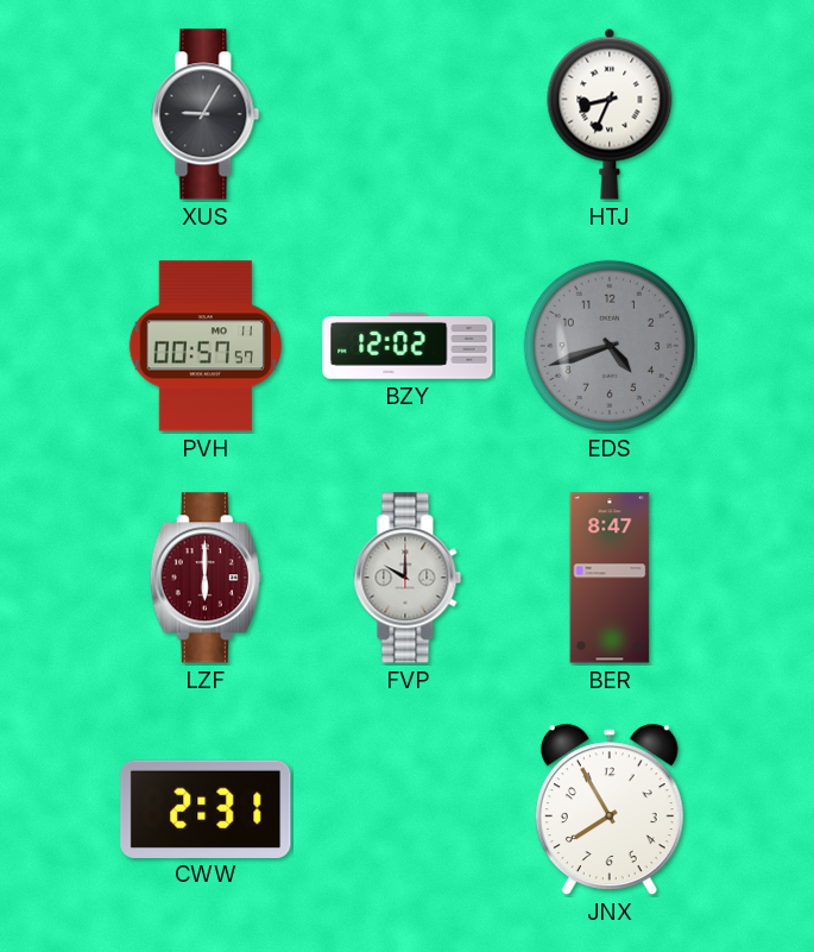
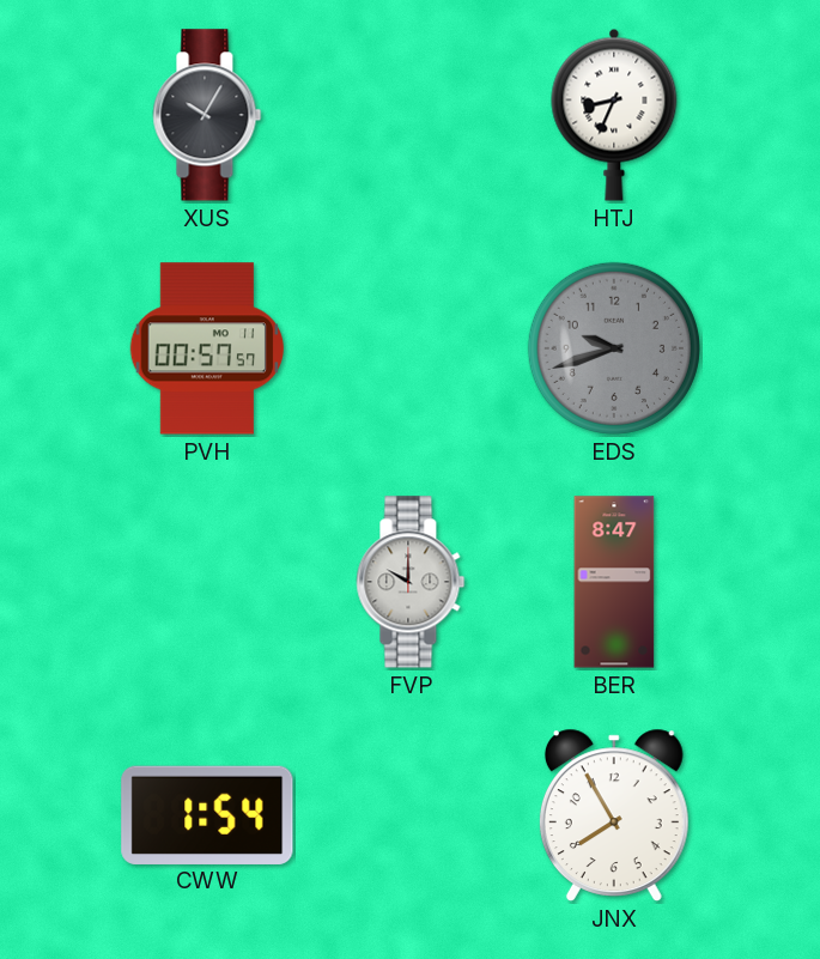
XUS: 9:05 -> 10:05
BZY: 12:02 -> none
EDS: 4:42 -> 9:42
LZF: 6:00 -> none
CWW: 2:31 -> 1:54
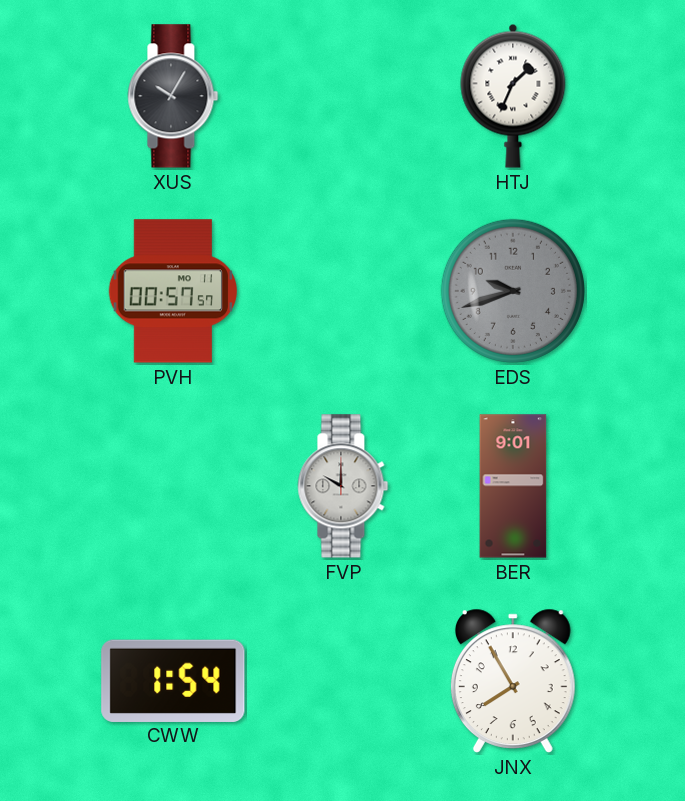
HTJ: 8:34 -> 1:34
BER: 8:47 -> 9:01
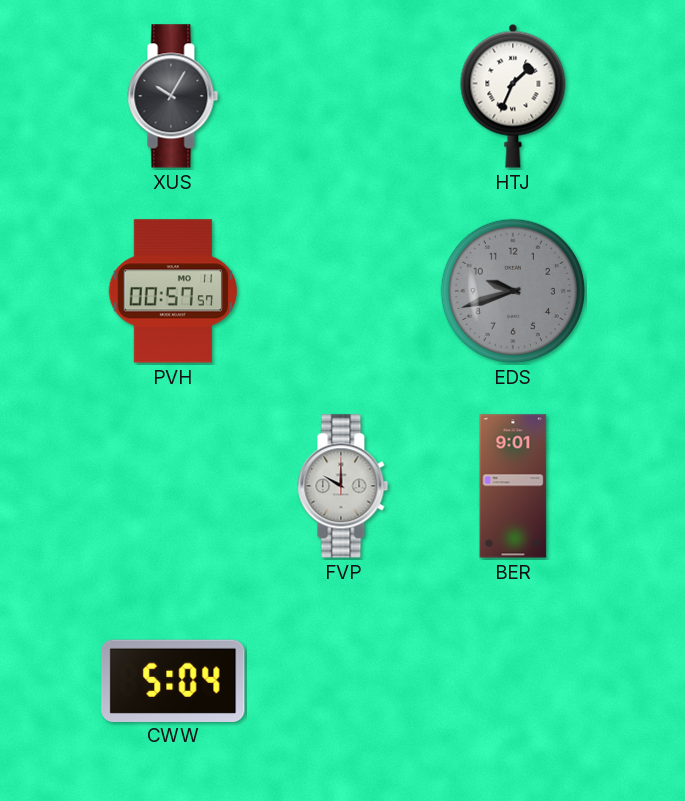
CWW: 1:54 -> 5:04
JNX: 7:55 -> none
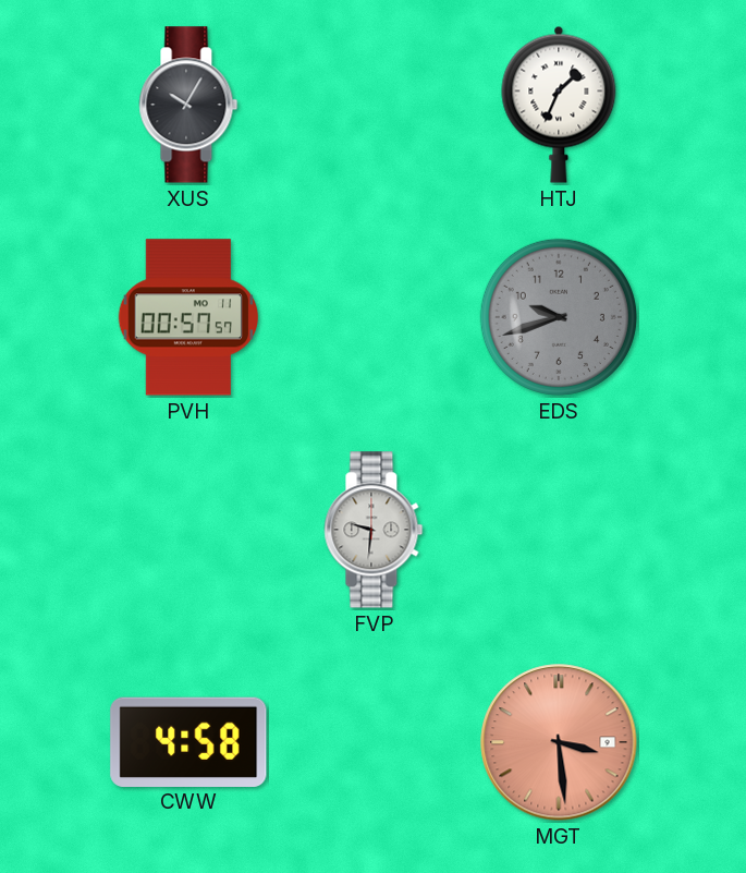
FVP: 10:00 -> 9:31
BER: 9:01 -> none
CWW: 5:04 -> 4:58
MGT: none -> 3:29
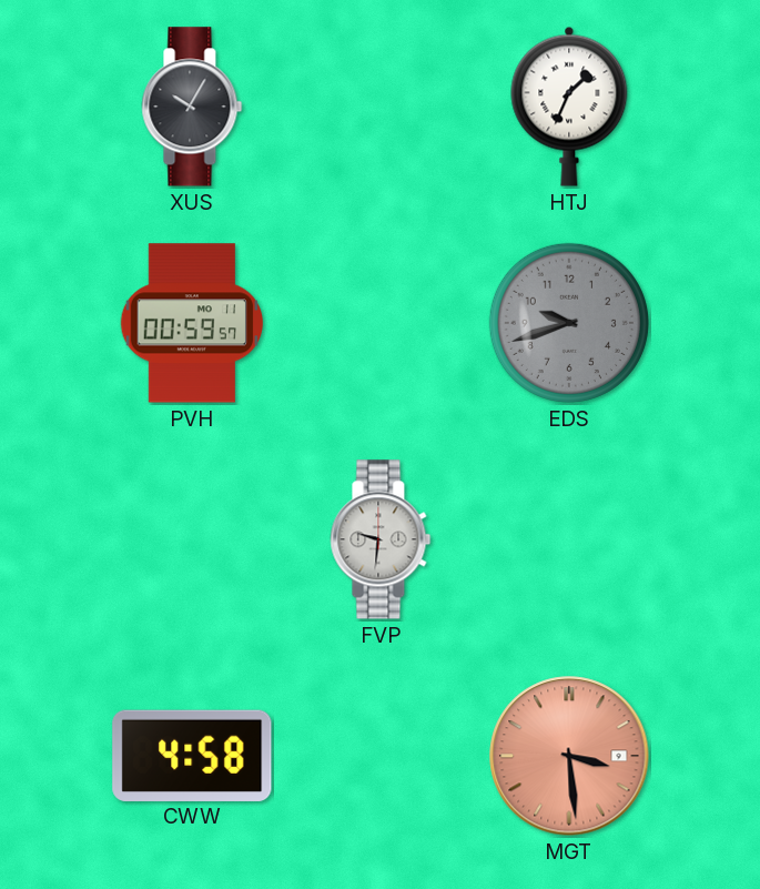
PVH: 00:57 -> 00:59
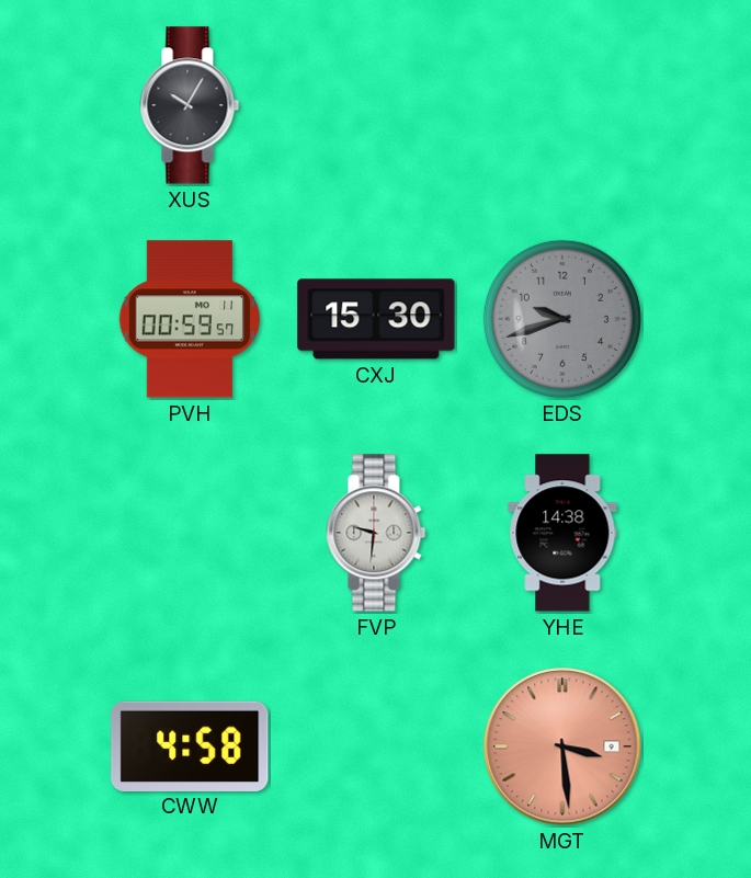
HTJ: 1:34 -> none
CXJ: none -> 15:30
YHE: none -> 14:38
